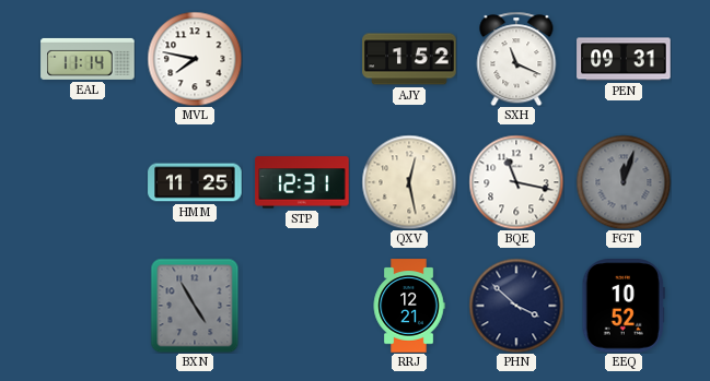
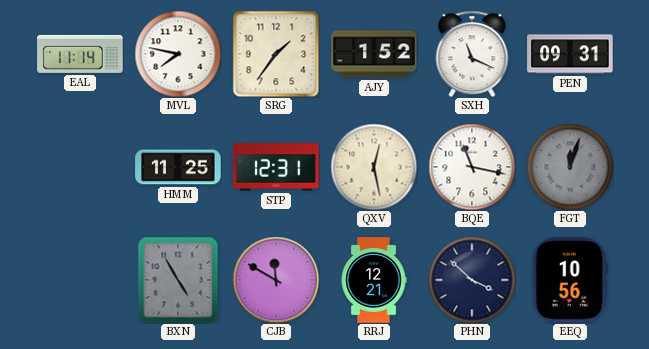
SRG: none -> 1:36
CJB: none -> 11:50
EEQ: 10:52 -> 10:56
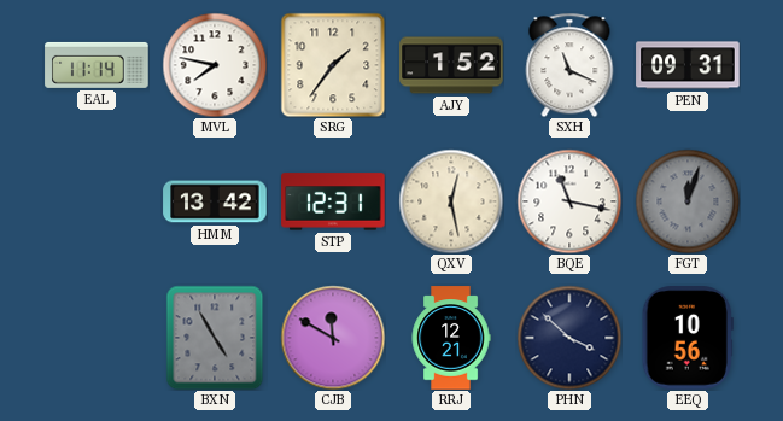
HMM: 11:25 -> 13:42
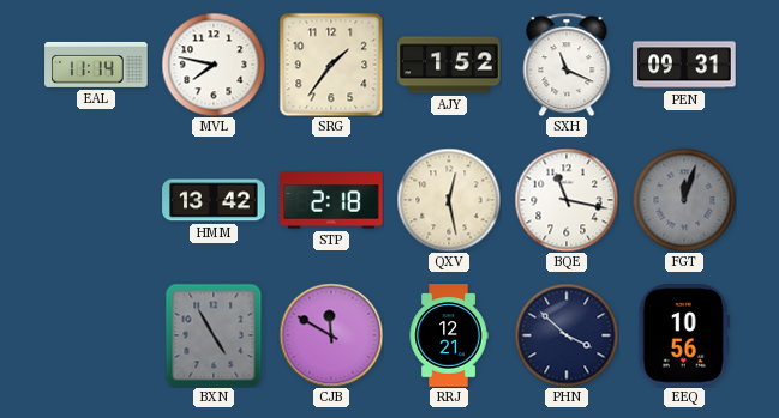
STP: 12:31 -> 2:18
